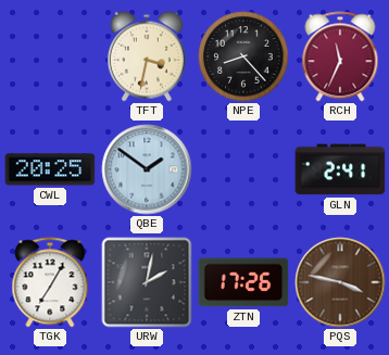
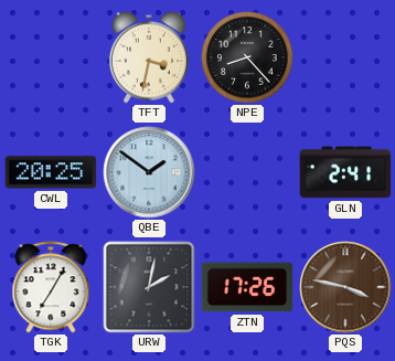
RCH: 11:34 -> none
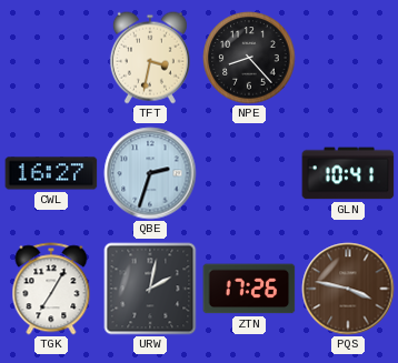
CWL: 20:25 -> 16:27
QBE: 1:51 -> 2:33
GLN: 2:41 -> 10:41
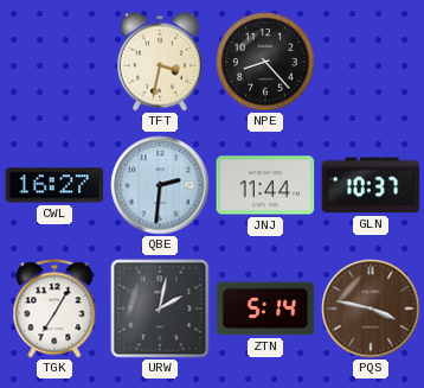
QBE: 2:33 -> 2:31
JNJ: none -> 11:44
GLN: 10:41 -> 10:37
ZTN: 17:26 -> 5:14
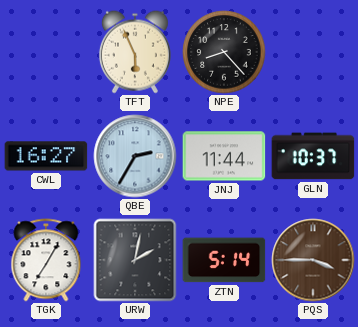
TFT: 3:32 -> 5:56
QBE: 2:31 -> 2:35
PQS: 3:47 -> 3:45
